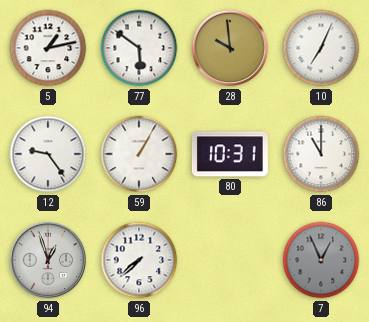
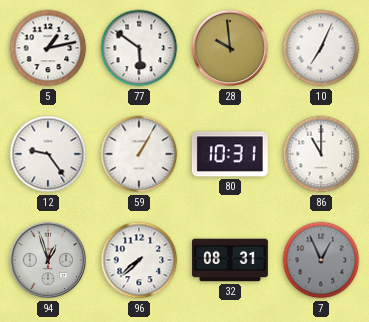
32: none -> 08:31
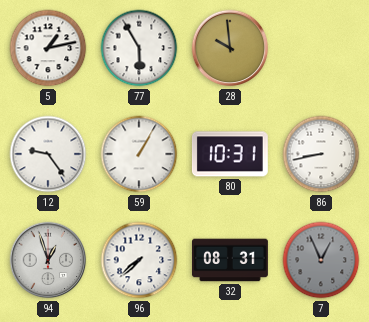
77: 5:51 -> 5:55
10: 7:04 -> none
86: 11:00 -> 8:43
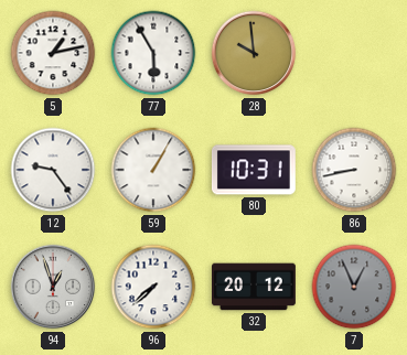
32: 08:31 -> 20:12
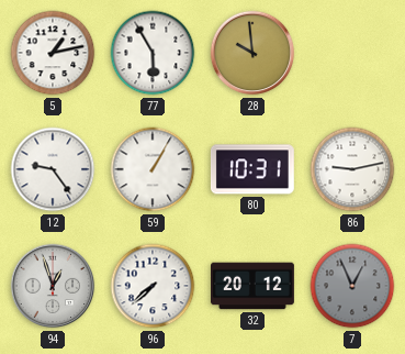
86: 8:43 -> 9:13
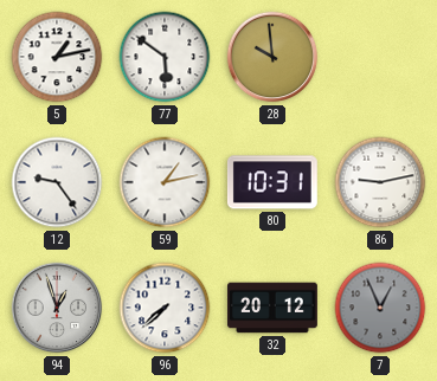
77: 5:55 -> 5:51
59: 1:05 -> 1:13
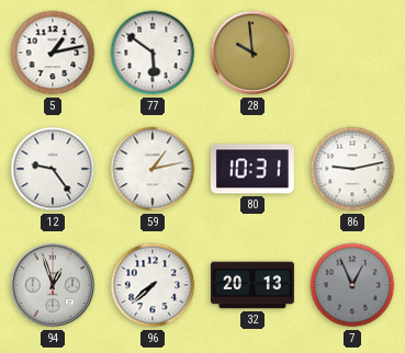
32: 20:12 -> 20:13
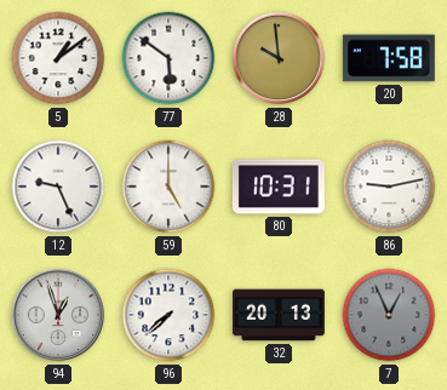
5: 1:13 -> 1:09
20: none -> 7:58
12: 9:24 -> 9:26
59: 1:13 -> 5:00
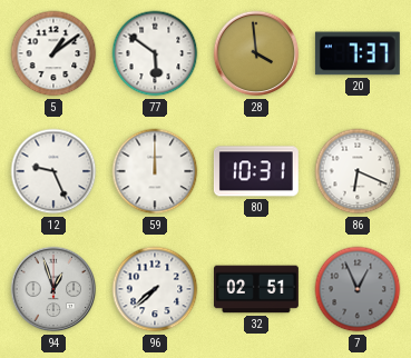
28: 9:59 -> 3:59
20: 7:58 -> 7:37
59: 5:00 -> 12:00
86: 9:13 -> 6:19
32: 20:13 -> 02:51
